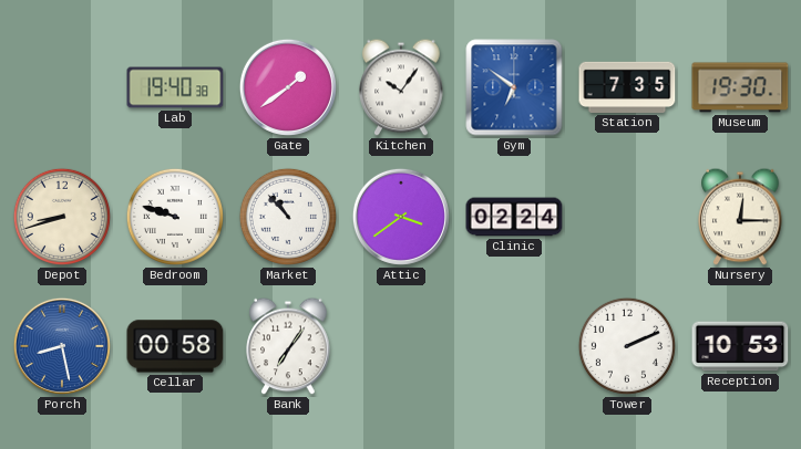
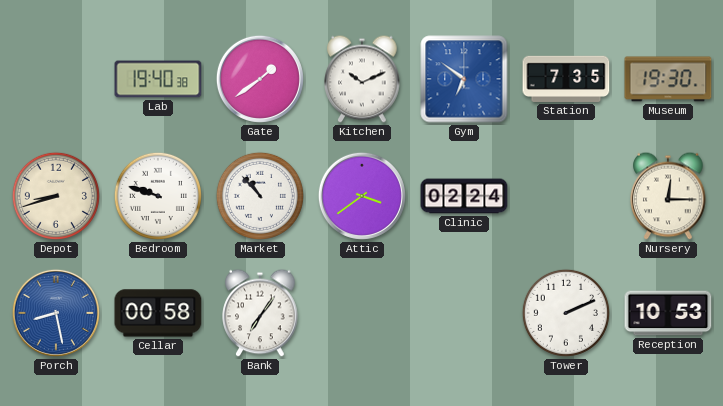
Kitchen: 10:06 -> 10:11
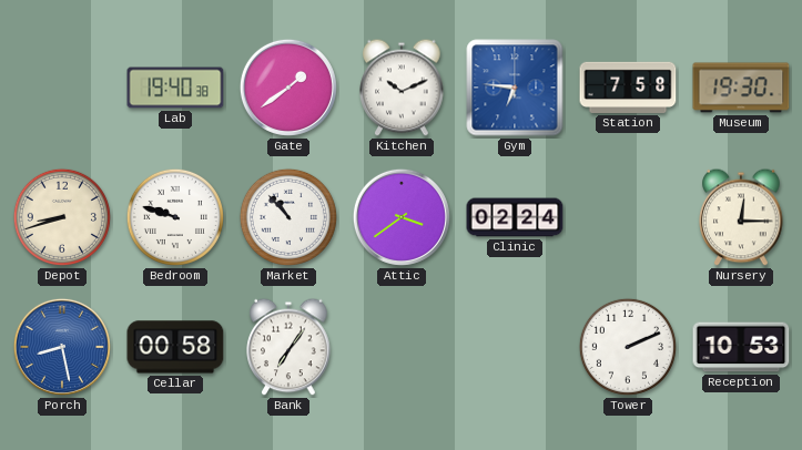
Gym: 6:51 -> 6:46
Station: 7:35 -> 7:58
